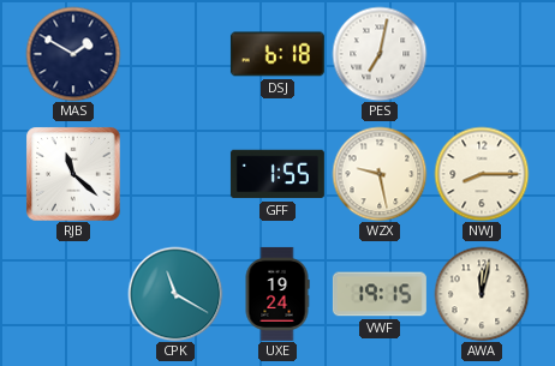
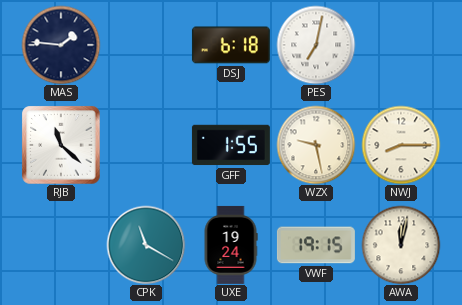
MAS: 1:50 -> 1:46
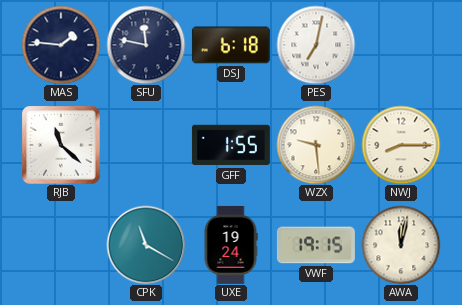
SFU: none -> 11:47
WZX: 9:28 -> 9:29
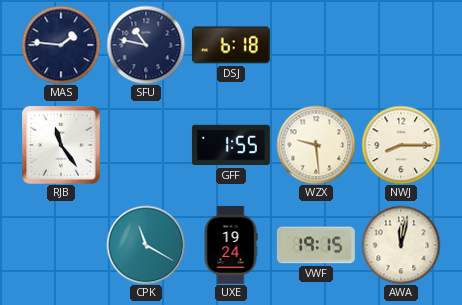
SFU: 11:47 -> 10:47
PES: 7:02 -> none
RJB: 11:22 -> 11:24
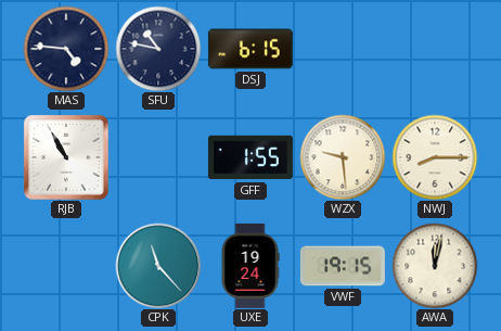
MAS: 1:46 -> 4:46
DSJ: 6:18 -> 6:15
RJB: 11:24 -> 10:55
CPK: 11:20 -> 11:23
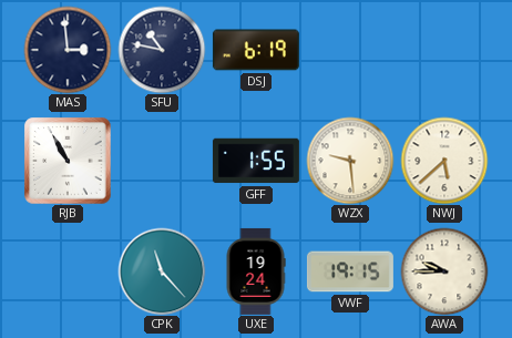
MAS: 4:46 -> 2:59
DSJ: 6:15 -> 6:19
NWJ: 8:15 -> 5:38
AWA: 12:02 -> 9:45
